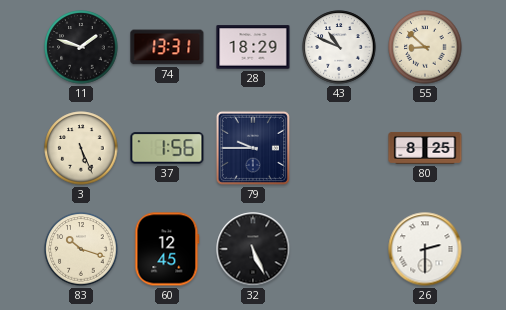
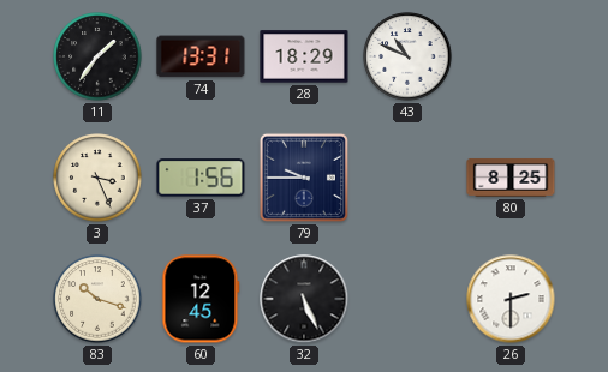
11: 1:48 -> 1:36
55: 8:52 -> none
3: 5:26 -> 3:26
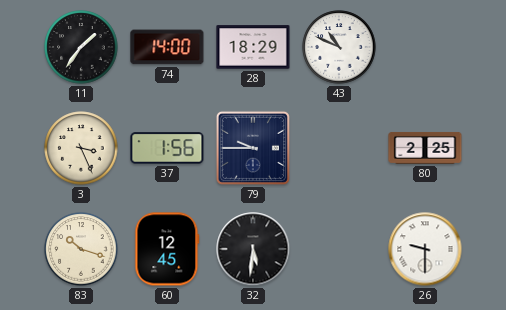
74: 13:31 -> 14:00
80: 8:25 -> 2:25
32: 5:26 -> 5:31
26: 2:30 -> 9:30
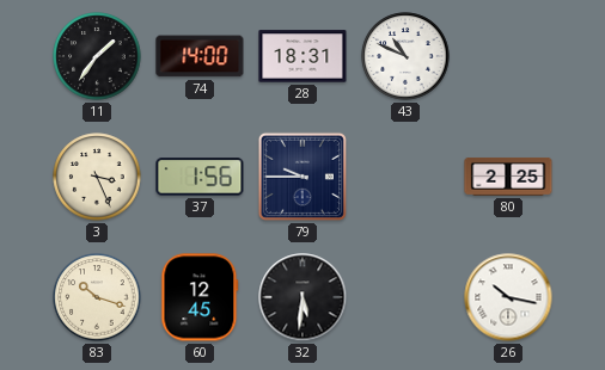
28: 18:29 -> 18:31
26: 9:30 -> 10:17
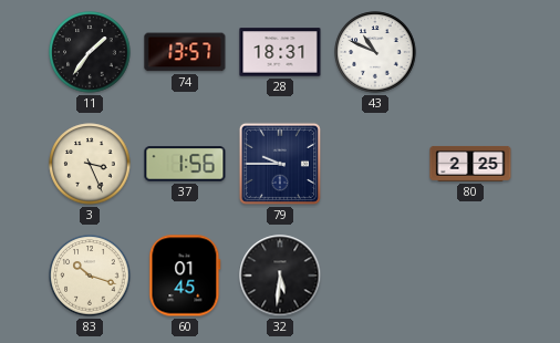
74: 14:00 -> 13:57
60: 12:45 -> 01:45
26: 10:17 -> none
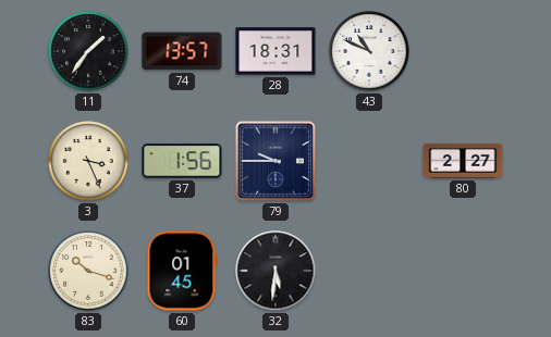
80: 2:25 -> 2:27
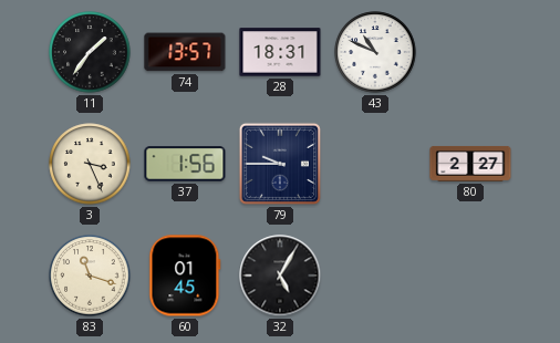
83: 10:18 -> 11:18
32: 5:31 -> 5:05
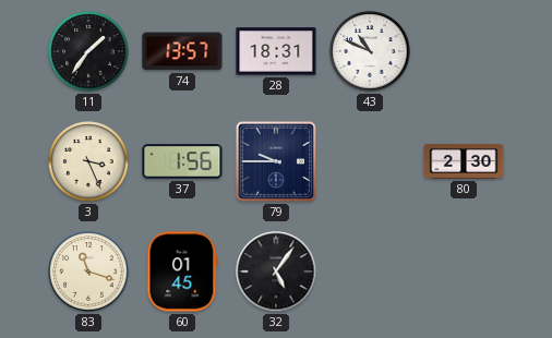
80: 2:27 -> 2:30
32: 5:05 -> 5:06
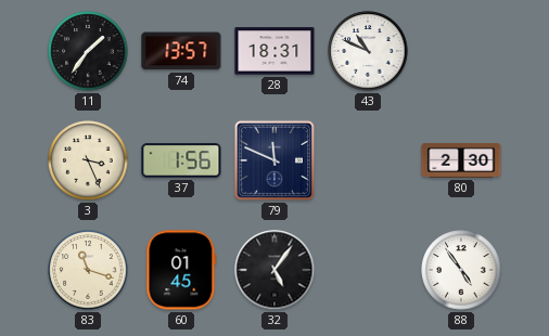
79: 9:45 -> 11:49
88: none -> 4:54
